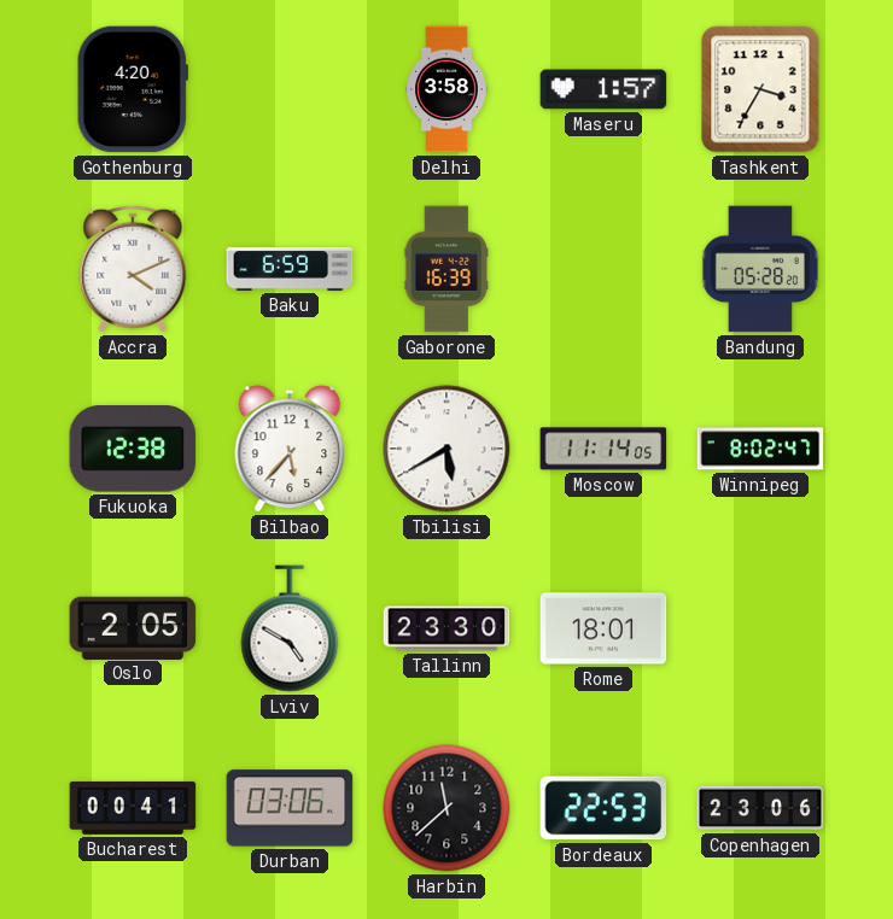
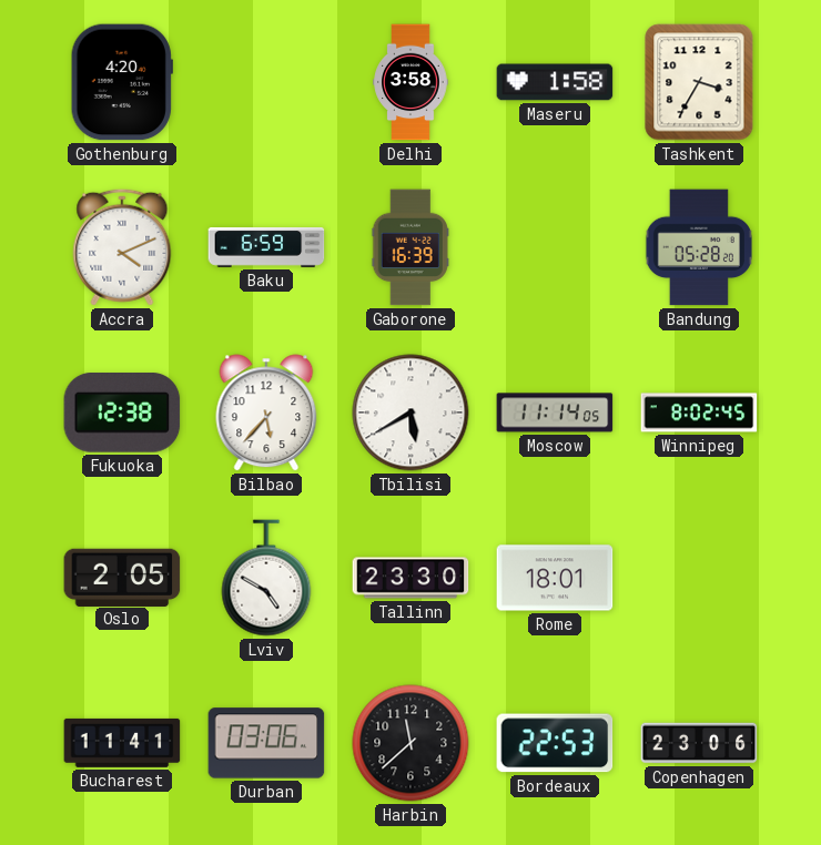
Maseru: 1:57 -> 1:58
Winnipeg: 8:02:47 -> 8:02:45
Bucharest: 00:41 -> 11:41
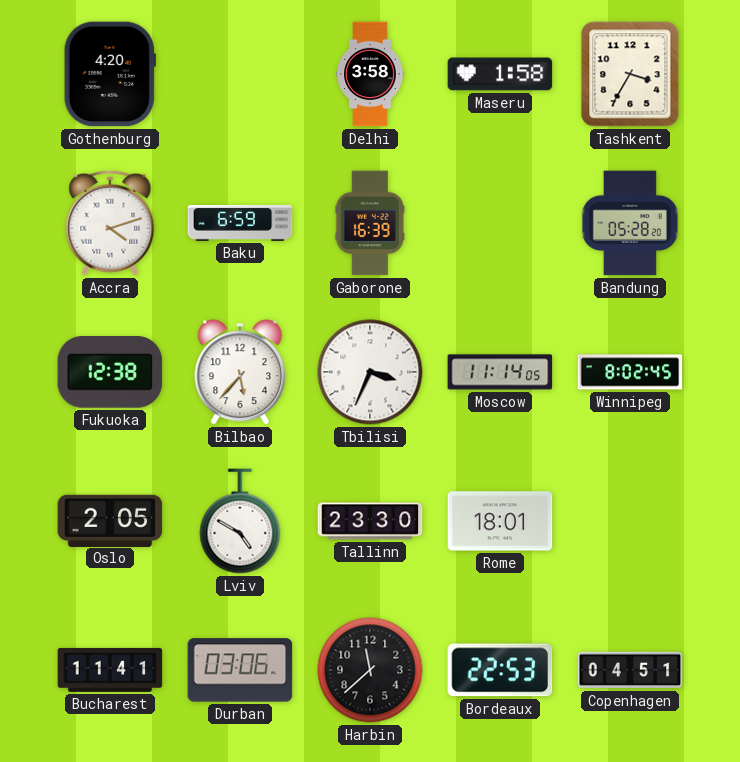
Accra: 4:11 -> 4:12
Tbilisi: 5:40 -> 3:34
Copenhagen: 23:06 -> 04:51
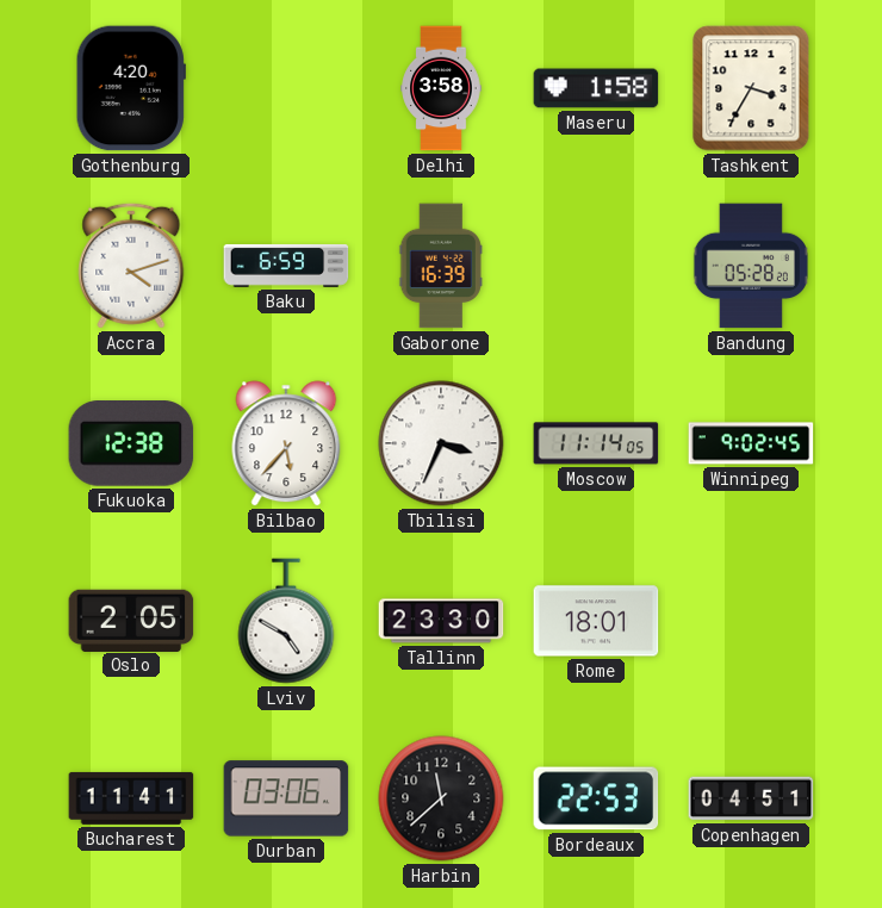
Winnipeg: 8:02 -> 9:02
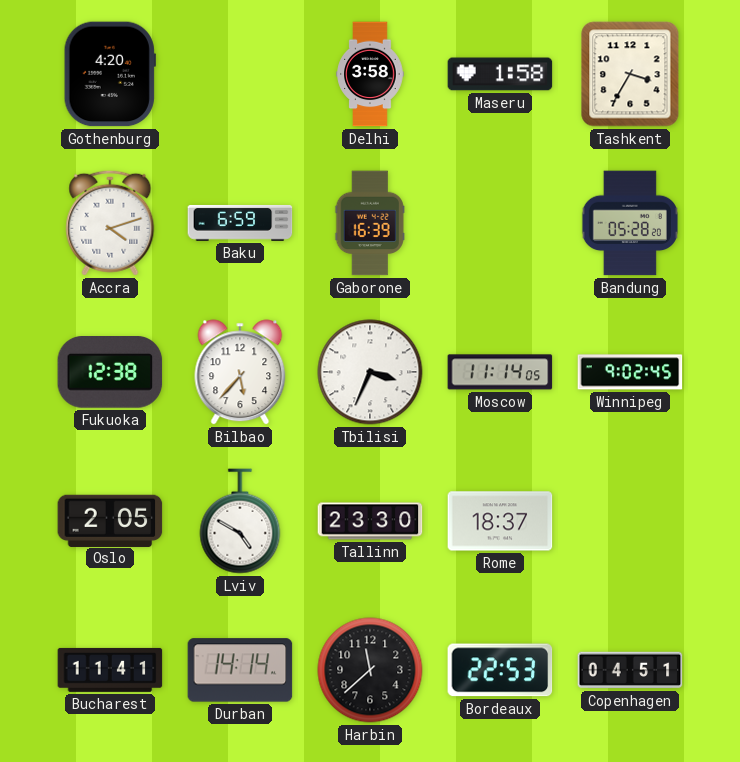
Rome: 18:01 -> 18:37
Durban: 03:06 -> 14:14
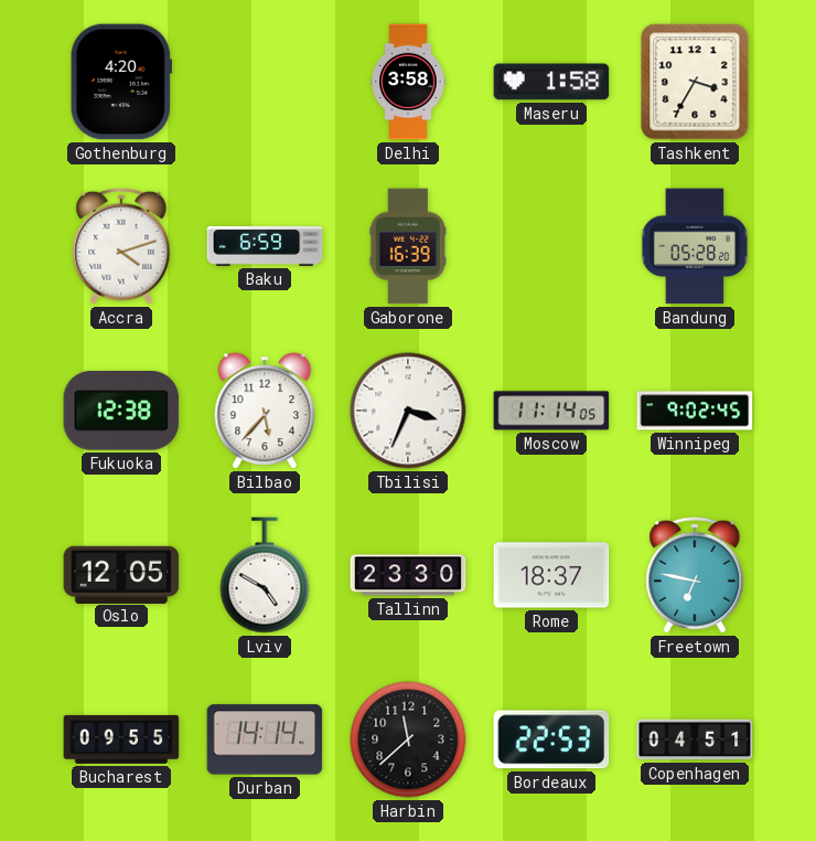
Oslo: 2:05 -> 12:05
Freetown: none -> 6:47
Bucharest: 11:41 -> 09:55
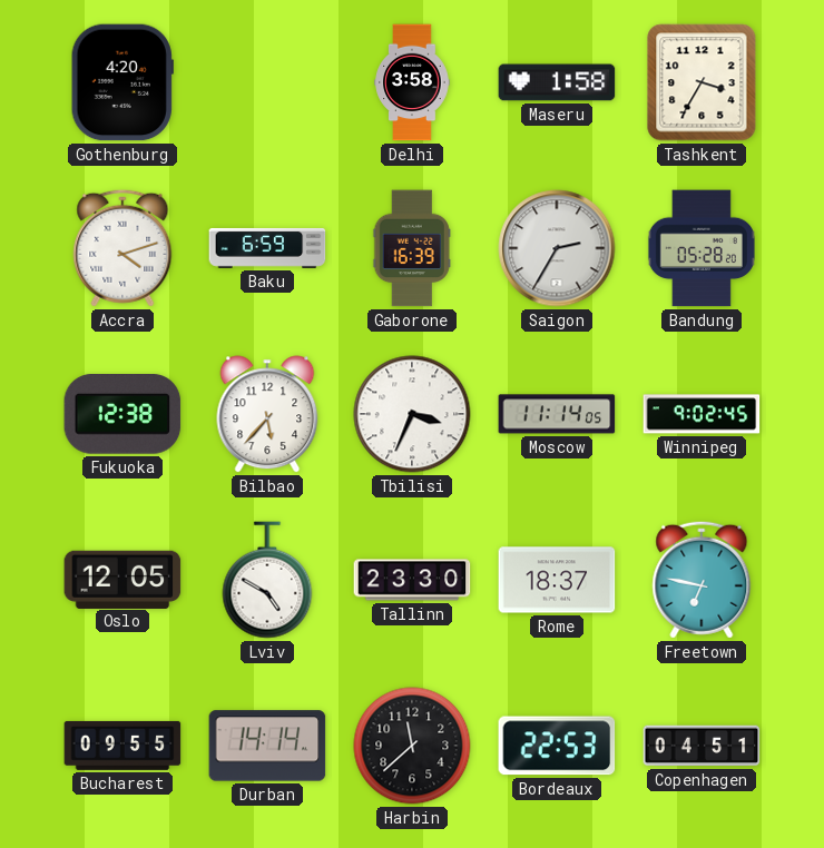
Saigon: none -> 2:35
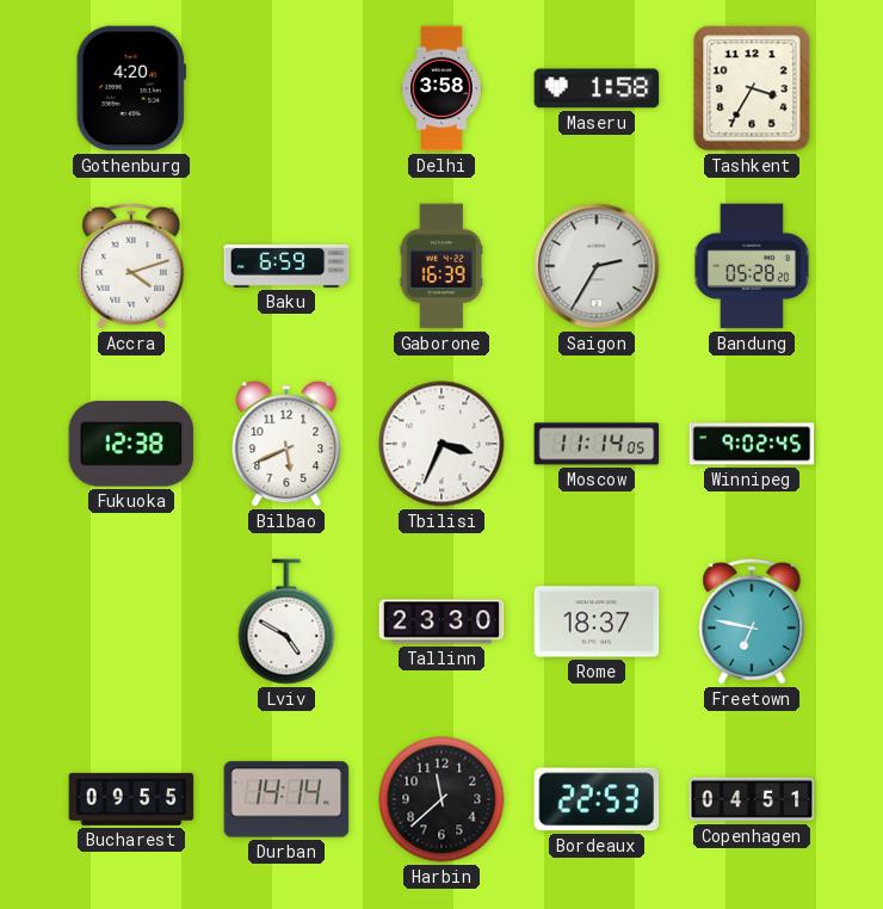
Bilbao: 5:37 -> 5:41
Oslo: 12:05 -> none
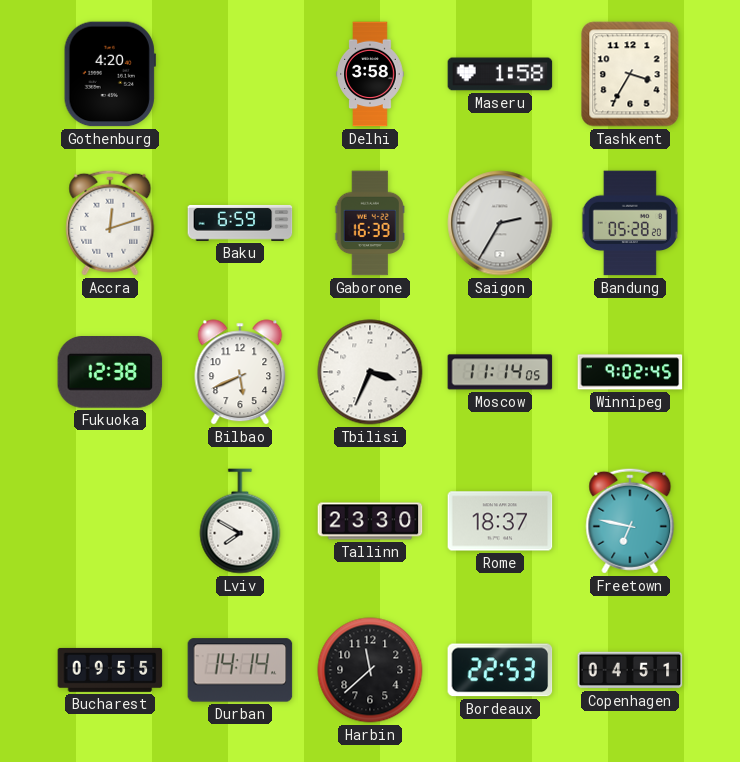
Accra: 4:12 -> 12:12
Lviv: 4:50 -> 7:50
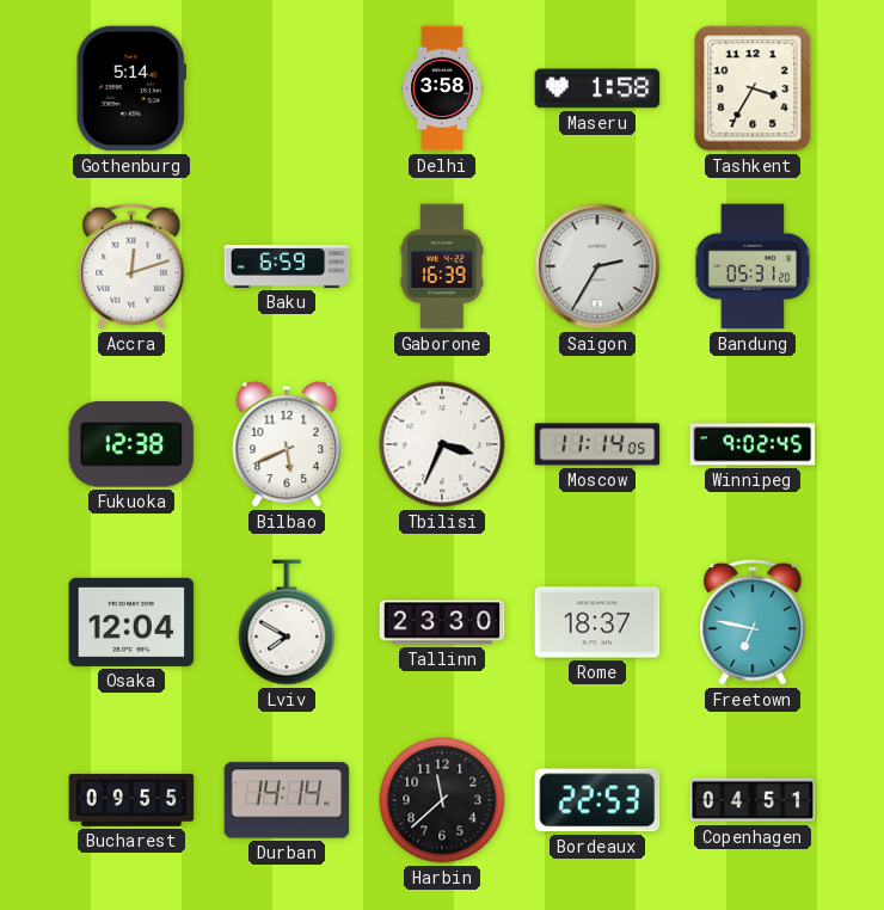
Gothenburg: 4:20 -> 5:14
Bandung: 05:28 -> 05:31
Osaka: none -> 12:04
